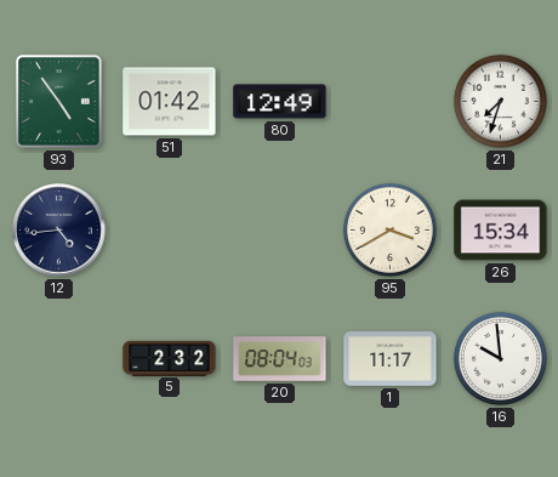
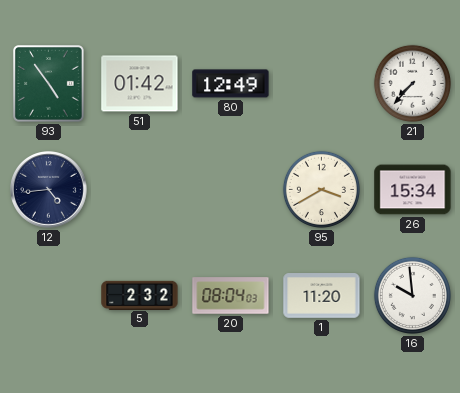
21: 7:33 -> 7:37
1: 11:17 -> 11:20
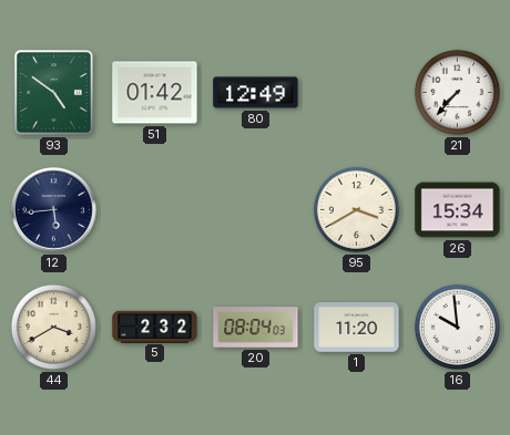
93: 4:54 -> 4:51
12: 4:44 -> 5:44
44: none -> 3:40
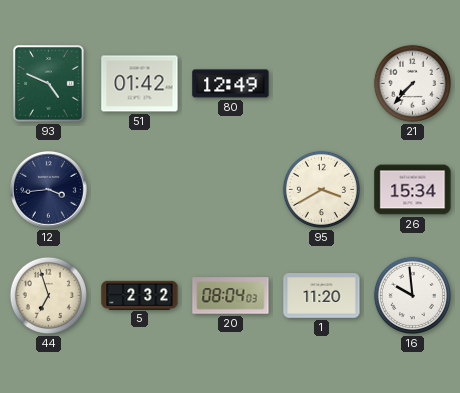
93: 4:51 -> 4:49
12: 5:44 -> 3:44
44: 3:40 -> 6:57
